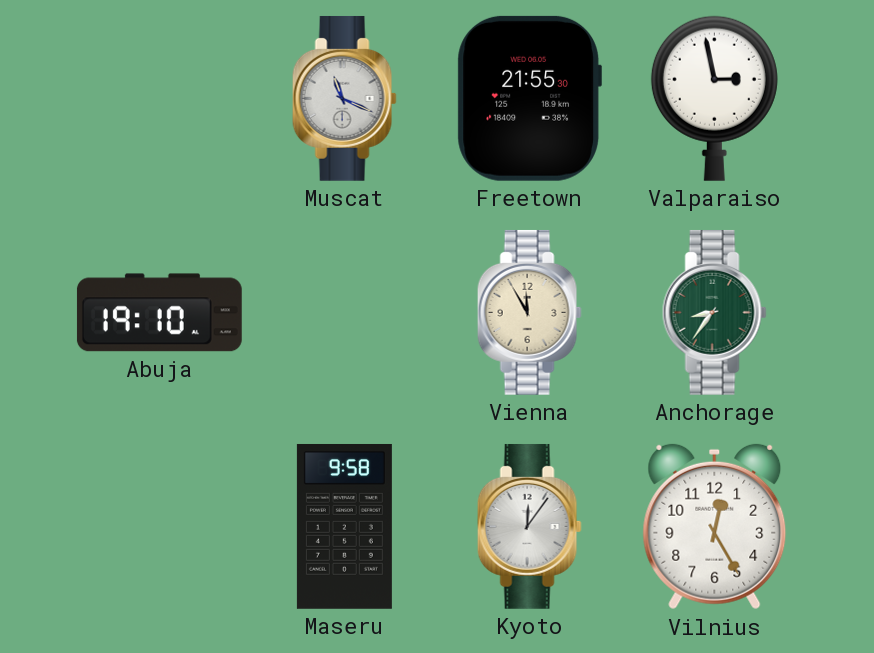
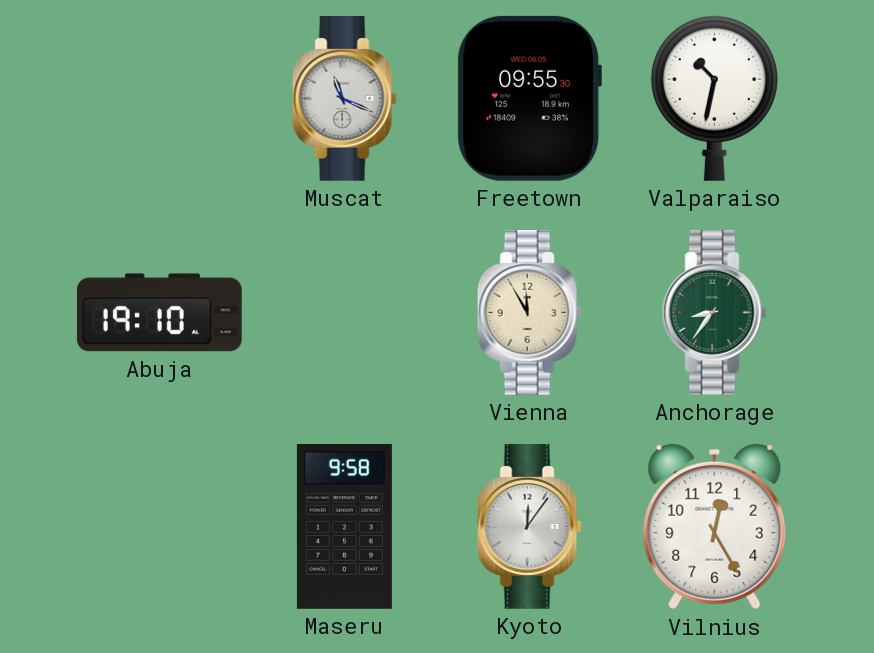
Freetown: 21:55 -> 09:55
Valparaiso: 2:58 -> 10:32
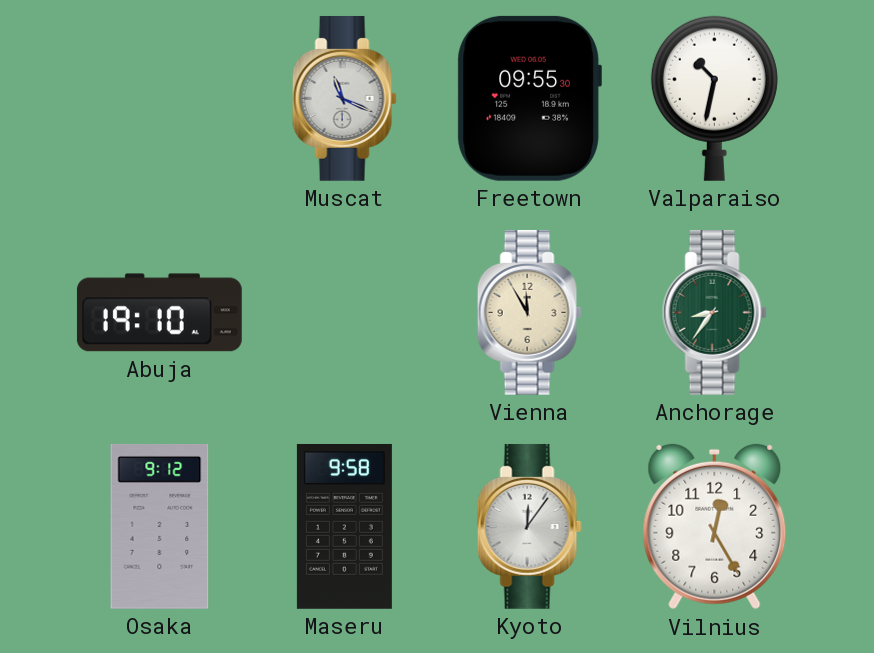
Osaka: none -> 9:12
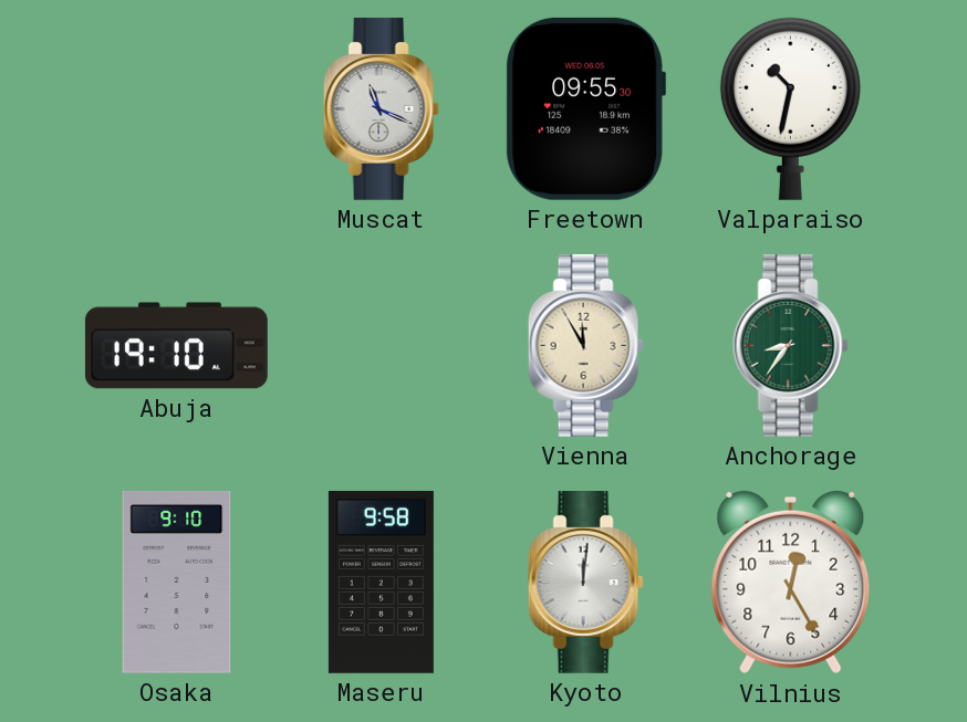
Osaka: 9:12 -> 9:10
Kyoto: 12:06 -> 12:01
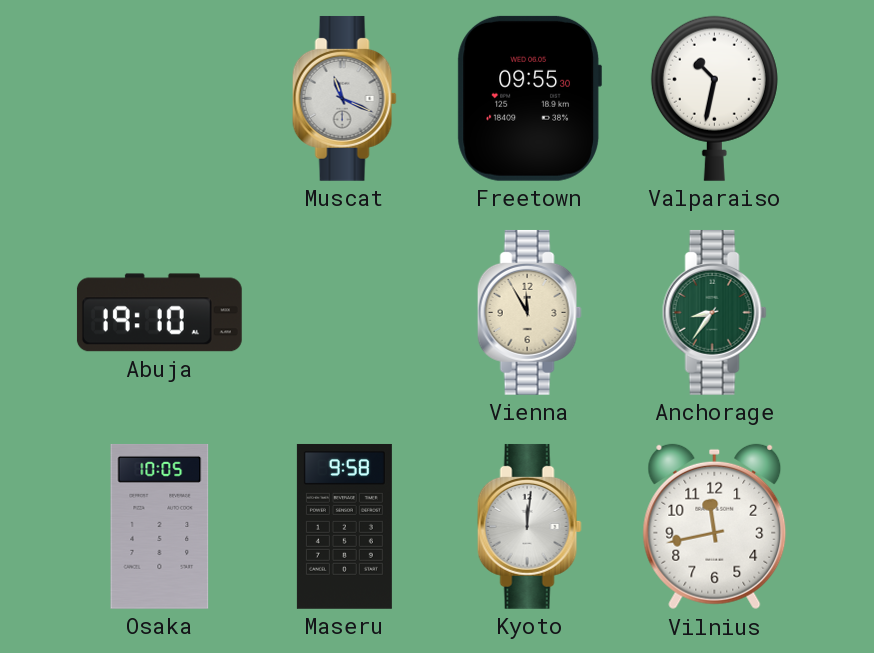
Osaka: 9:10 -> 10:05
Vilnius: 12:25 -> 11:43
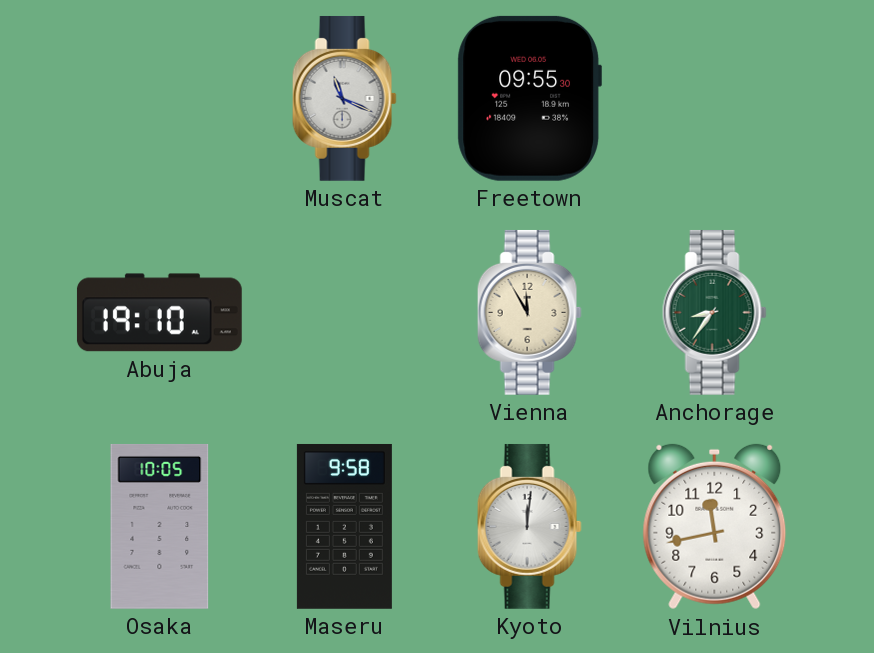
Valparaiso: 10:32 -> none
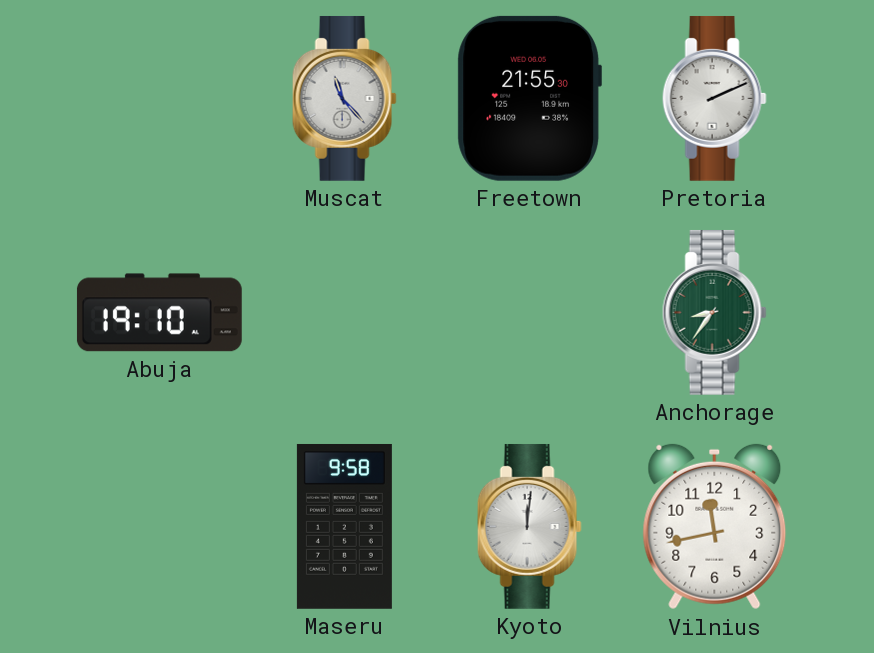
Muscat: 11:19 -> 11:23
Freetown: 09:55 -> 21:55
Pretoria: none -> 2:11
Vienna: 11:55 -> none
Osaka: 10:05 -> none
